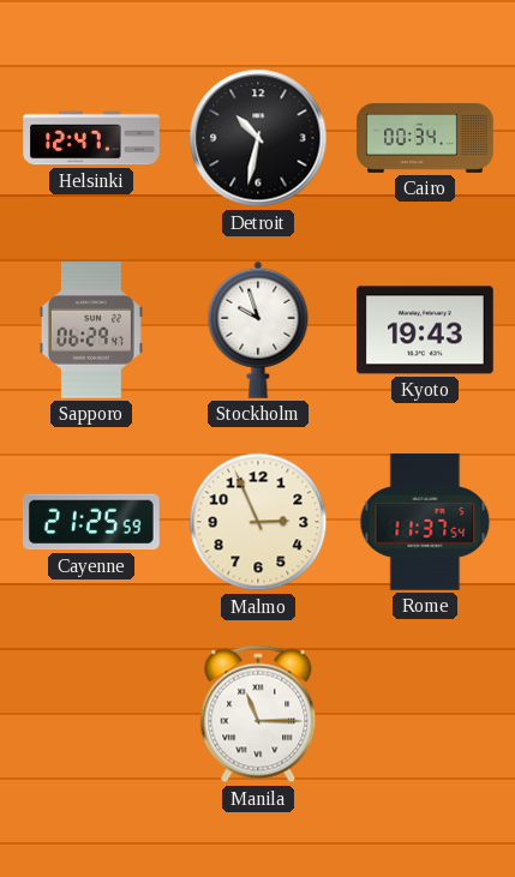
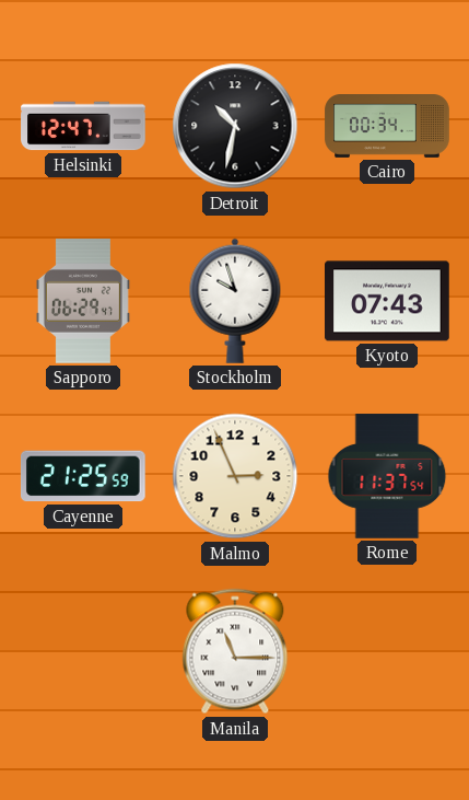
Kyoto: 19:43 -> 07:43
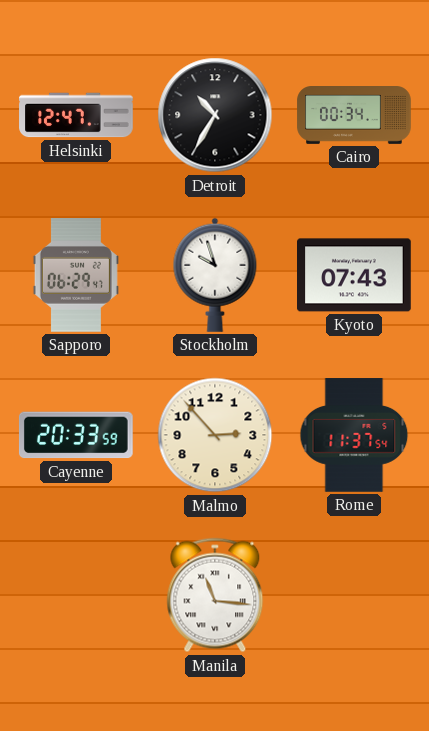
Detroit: 10:32 -> 10:35
Cayenne: 21:25 -> 20:33
Malmo: 2:56 -> 2:53
Manila: 11:15 -> 11:16
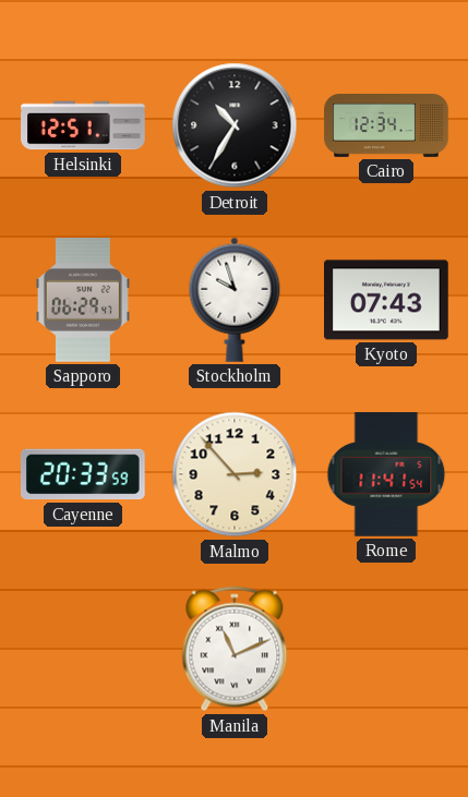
Helsinki: 12:47 -> 12:51
Cairo: 00:34 -> 12:34
Rome: 11:37 -> 11:41
Manila: 11:16 -> 11:11
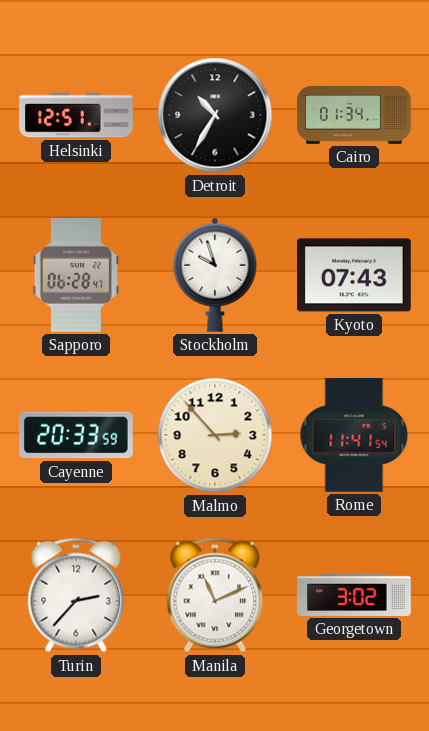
Cairo: 12:34 -> 01:34
Sapporo: 06:29 -> 06:28
Turin: none -> 2:37
Georgetown: none -> 3:02
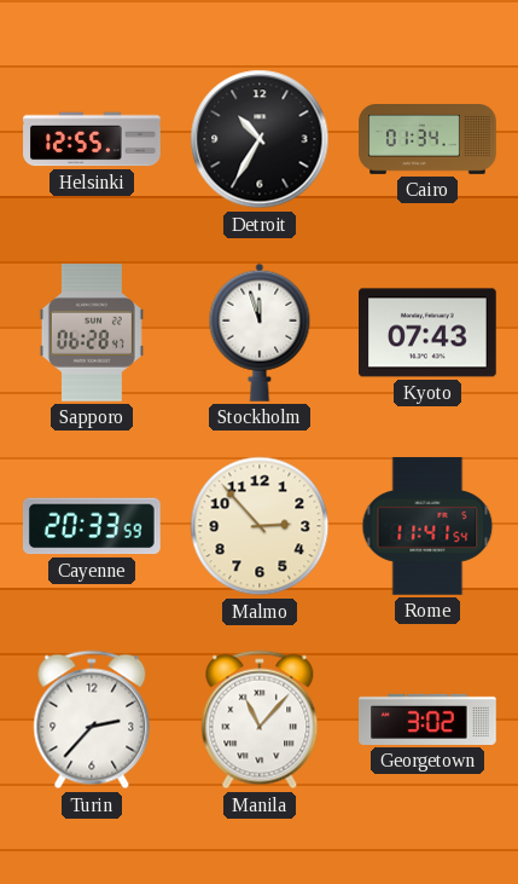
Helsinki: 12:51 -> 12:55
Stockholm: 9:57 -> 11:57
Manila: 11:11 -> 11:07
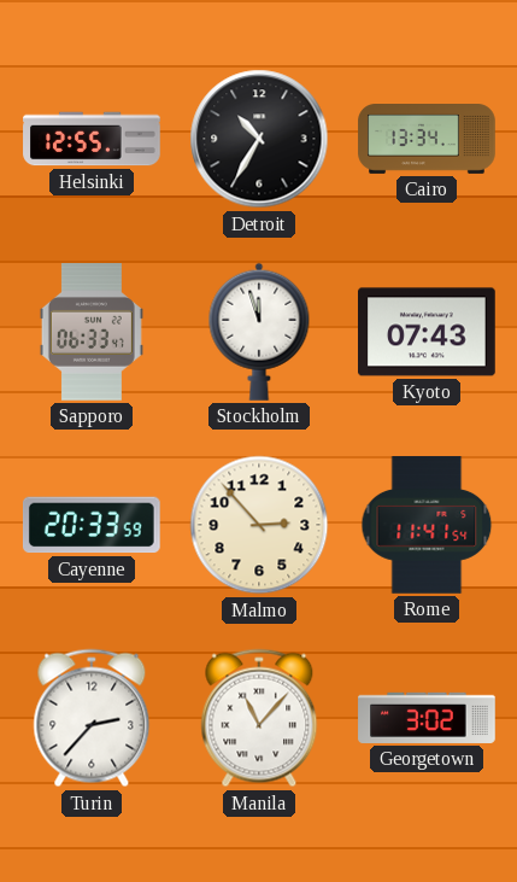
Cairo: 01:34 -> 13:34
Sapporo: 06:28 -> 06:33
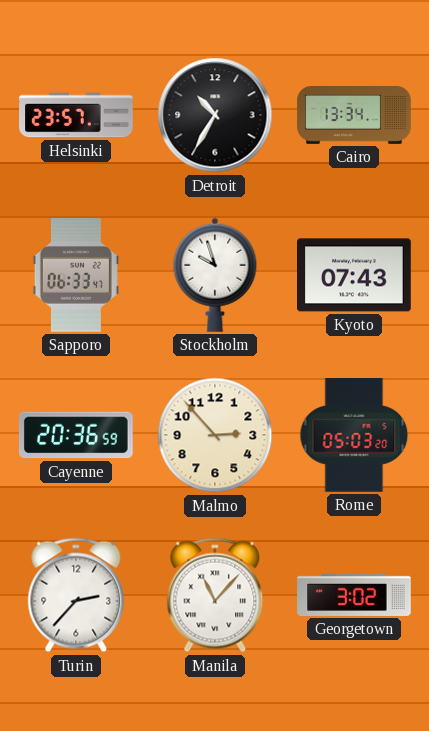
Helsinki: 12:55 -> 23:57
Stockholm: 11:57 -> 9:57
Cayenne: 20:33 -> 20:36
Rome: 11:41 -> 05:03
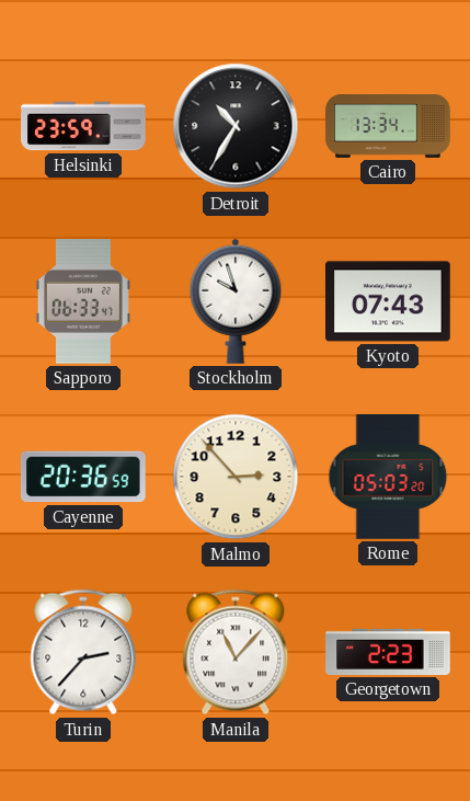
Helsinki: 23:57 -> 23:59
Georgetown: 3:02 -> 2:23
